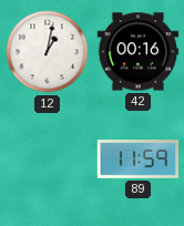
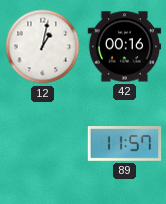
89: 11:59 -> 11:57
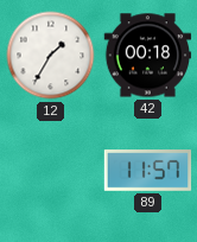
12: 1:02 -> 1:35
42: 00:16 -> 00:18
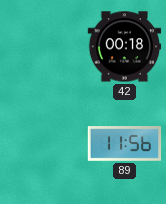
12: 1:35 -> none
89: 11:57 -> 11:56
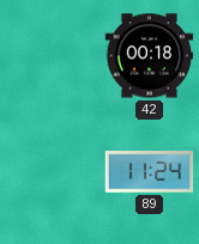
89: 11:56 -> 11:24
